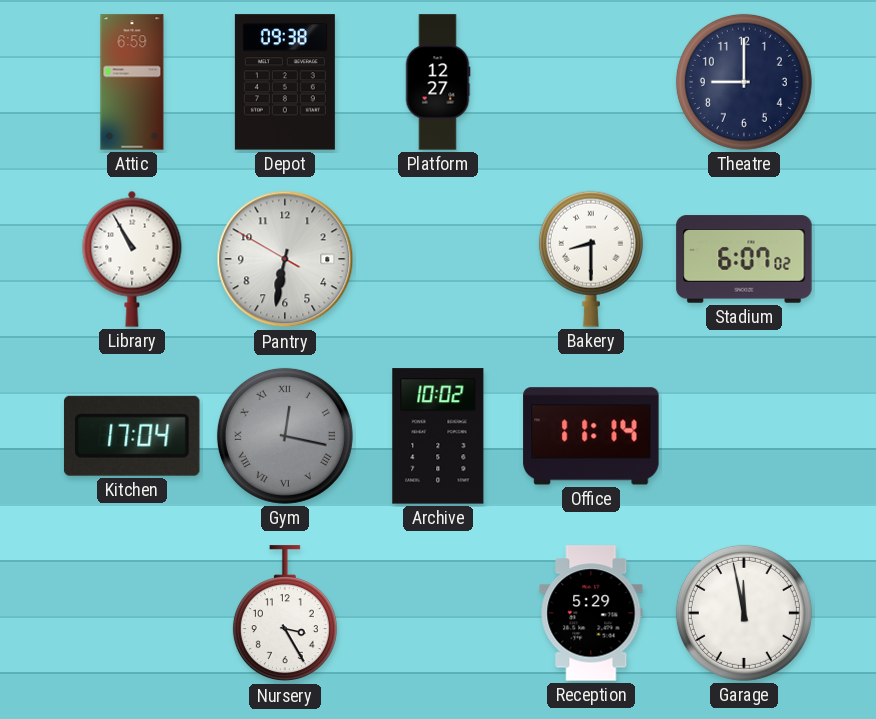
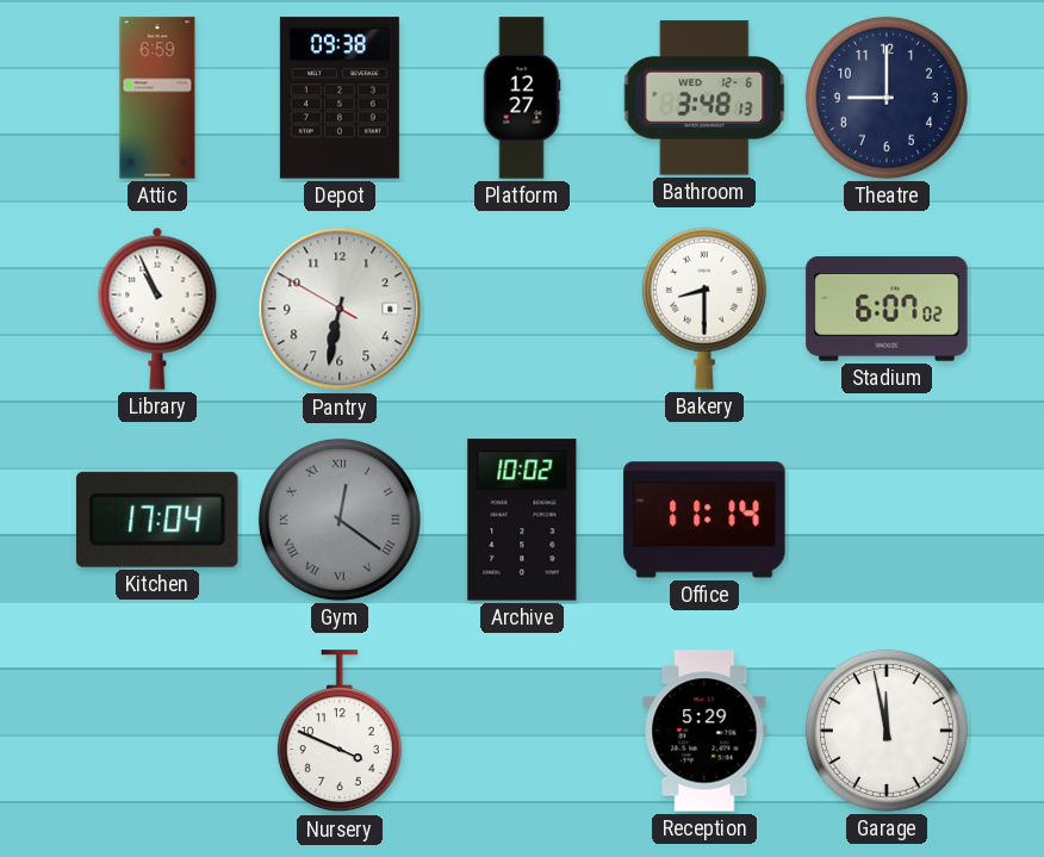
Bathroom: none -> 3:48
Library: 10:55 -> 10:56
Gym: 12:17 -> 12:21
Nursery: 3:25 -> 3:49
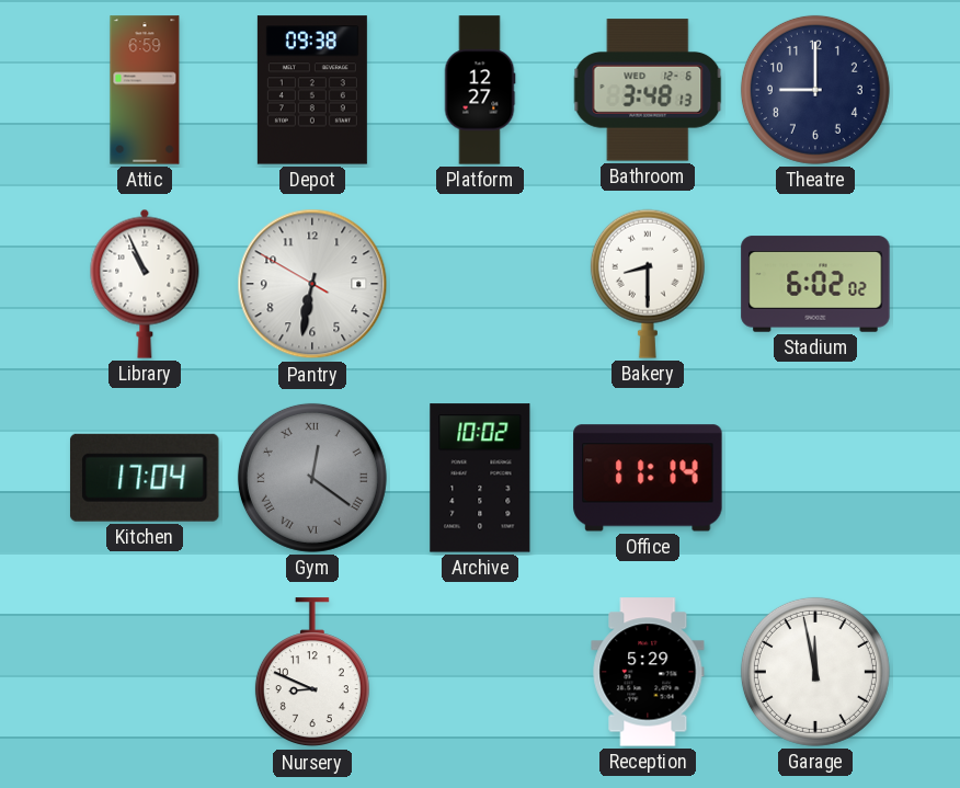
Stadium: 6:07 -> 6:02
Nursery: 3:49 -> 8:49
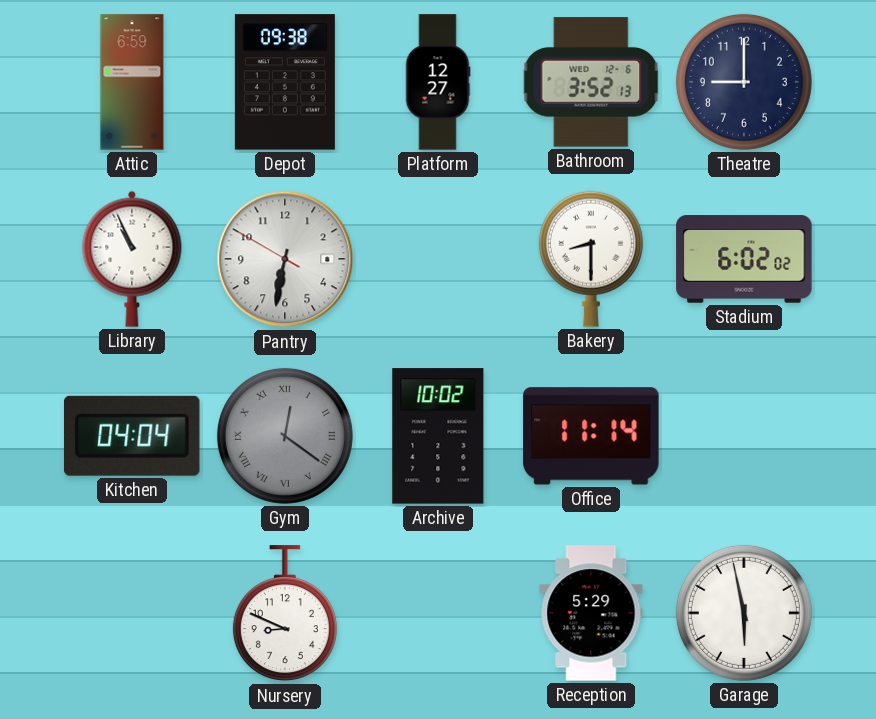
Bathroom: 3:48 -> 3:52
Kitchen: 17:04 -> 04:04
Garage: 11:58 -> 5:58
